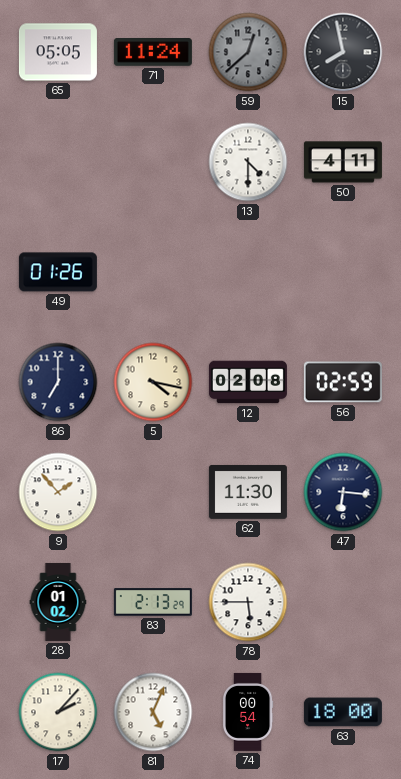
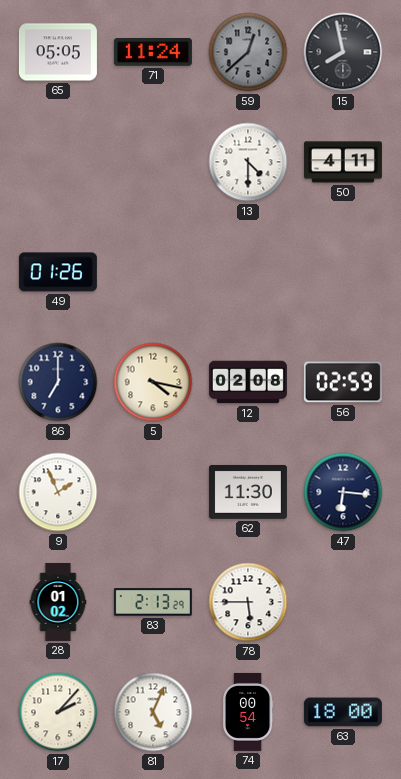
9: 1:53 -> 1:56
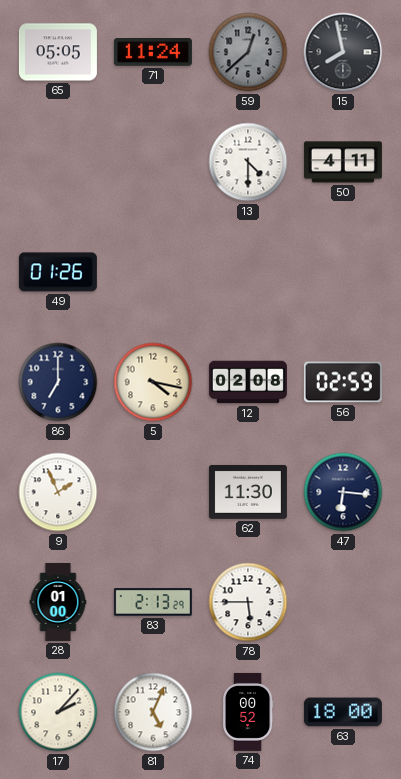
28: 01:02 -> 01:00
74: 00:54 -> 00:52
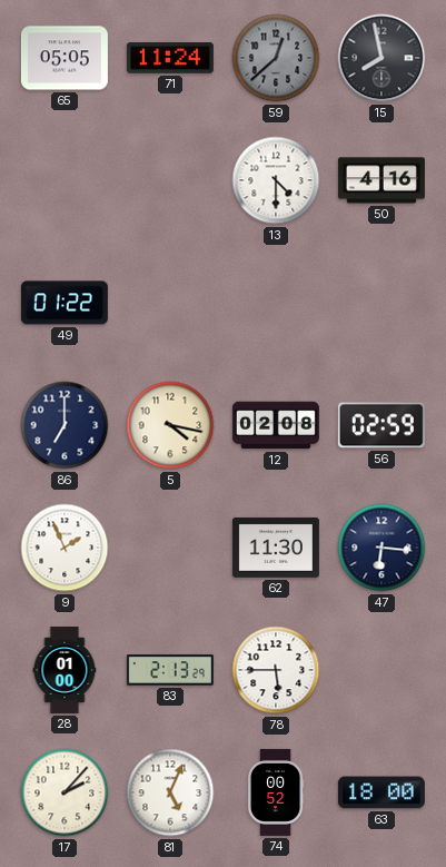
50: 4:11 -> 4:16
49: 01:26 -> 01:22
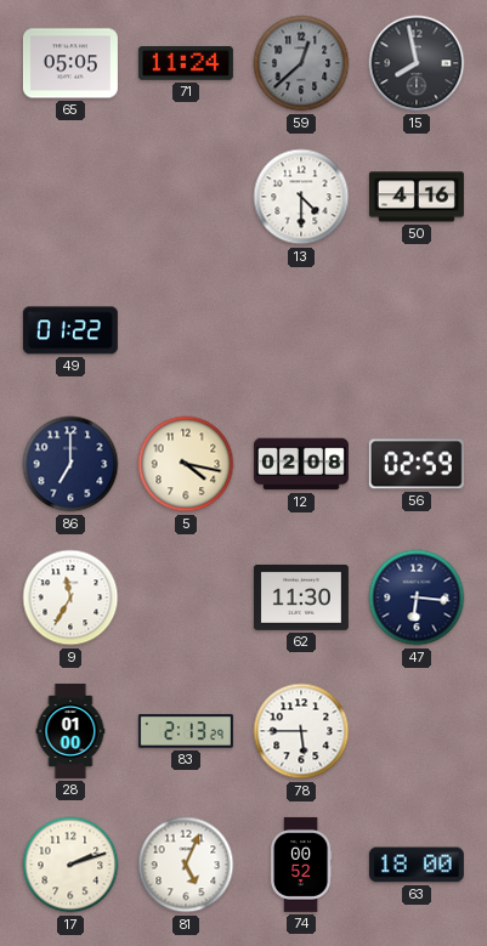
9: 1:56 -> 11:35
17: 2:07 -> 2:12
